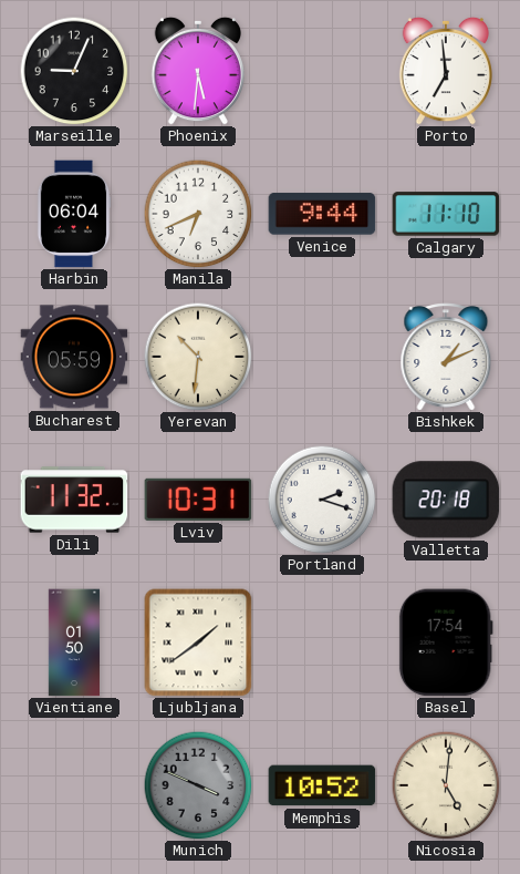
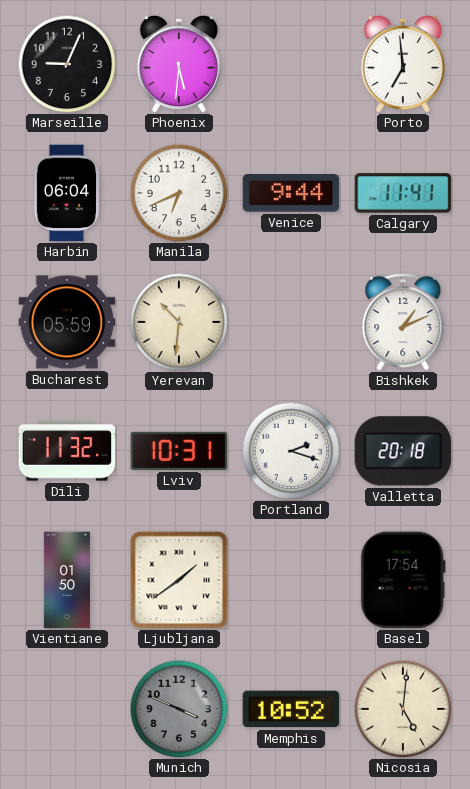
Calgary: 11:10 -> 11:41
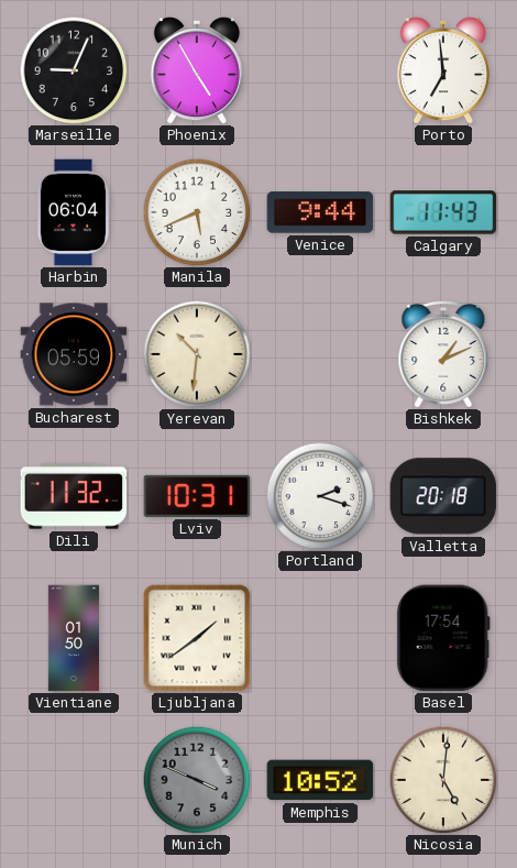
Phoenix: 5:31 -> 4:55
Manila: 6:41 -> 5:41
Calgary: 11:41 -> 11:43
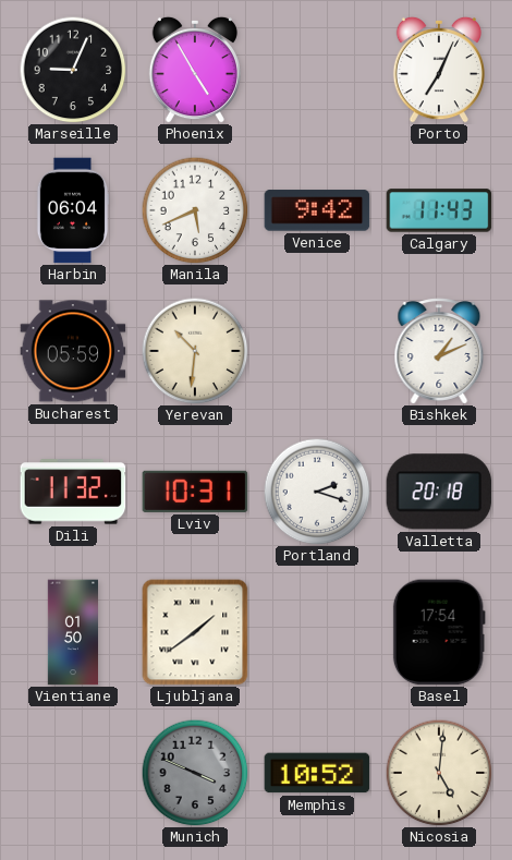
Porto: 6:59 -> 7:04
Venice: 9:44 -> 9:42
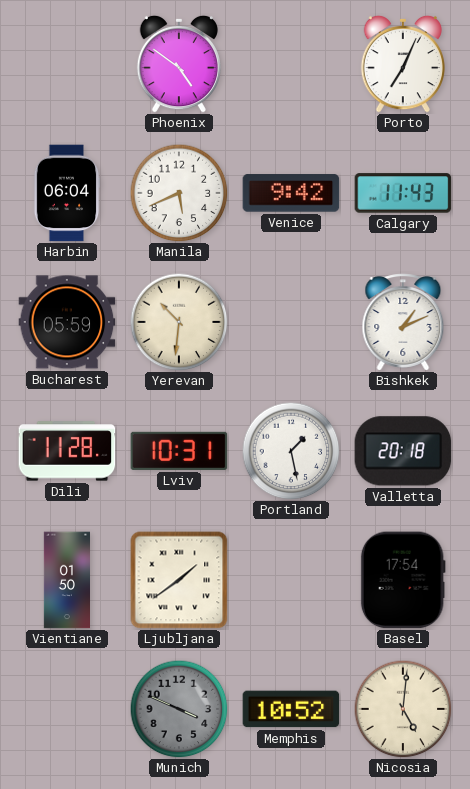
Marseille: 9:04 -> none
Phoenix: 4:55 -> 4:51
Dili: 11:32 -> 11:28
Portland: 2:18 -> 1:28
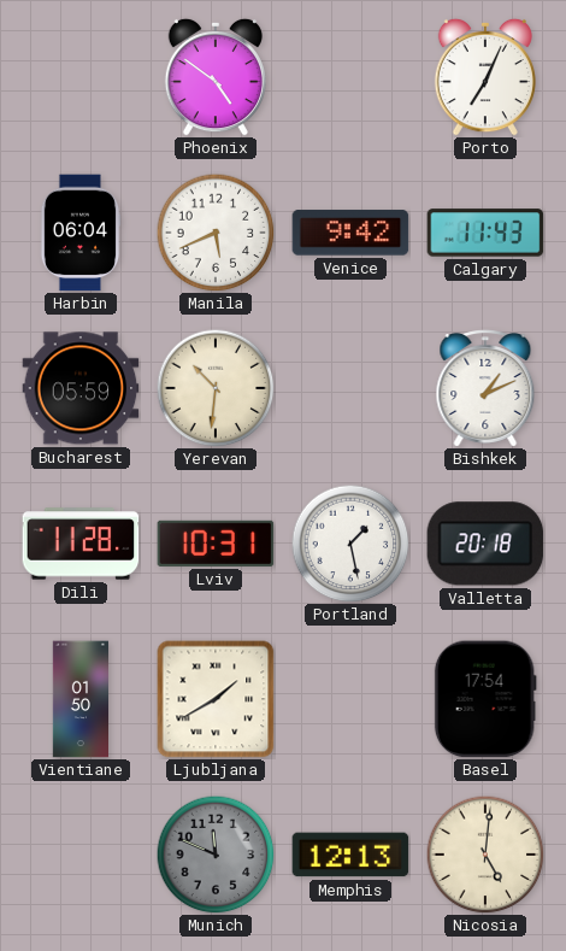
Ljubljana: 1:39 -> 1:40
Munich: 3:49 -> 11:49
Memphis: 10:52 -> 12:13
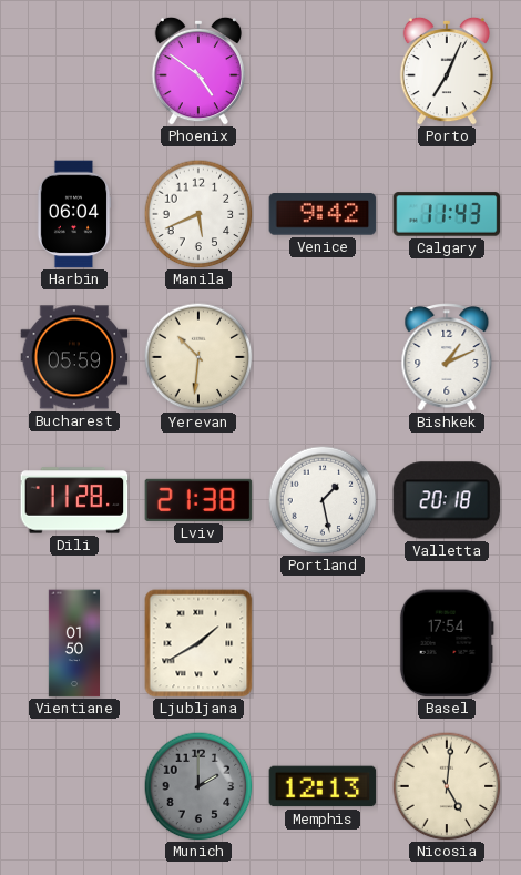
Lviv: 10:31 -> 21:38
Munich: 11:49 -> 2:00
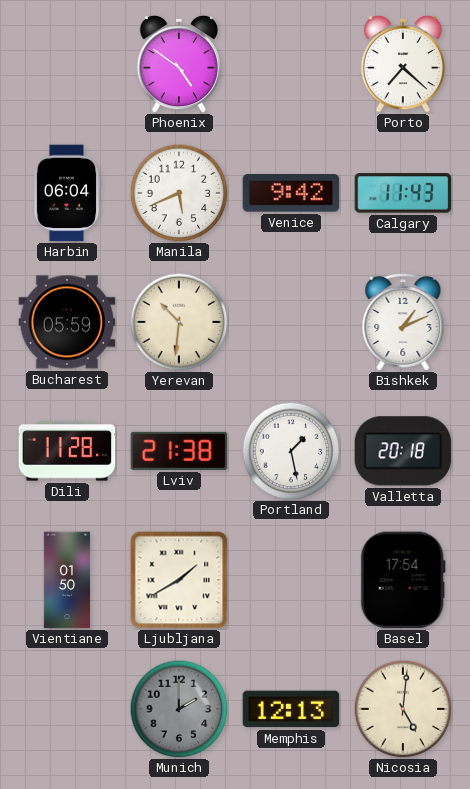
Porto: 7:04 -> 7:22
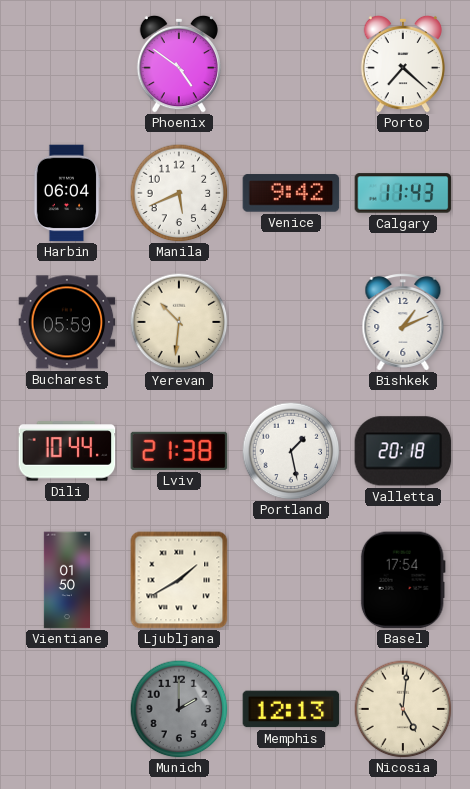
Dili: 11:28 -> 10:44
